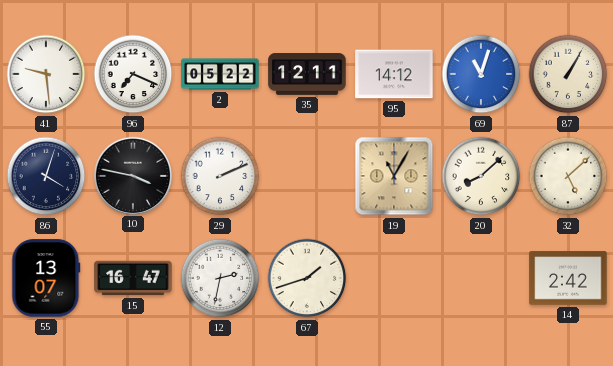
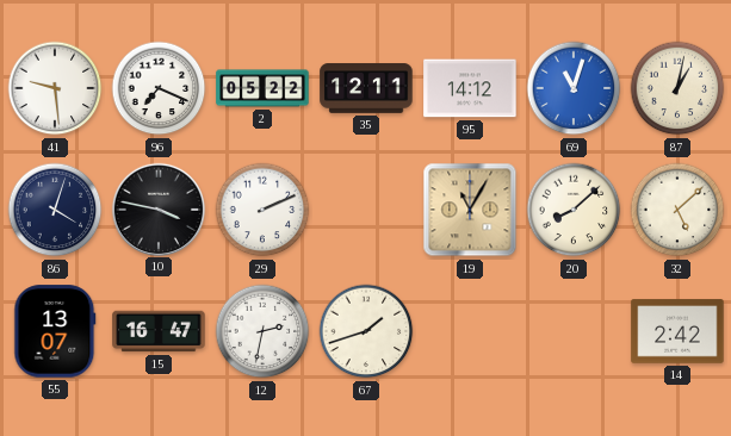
87: 1:05 -> 1:02
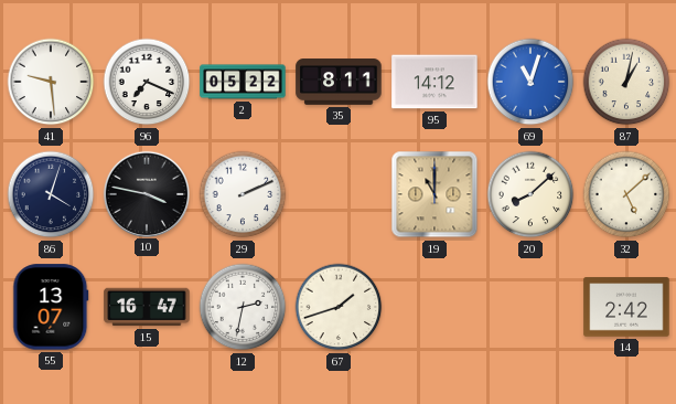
35: 12:11 -> 8:11
19: 11:05 -> 11:00
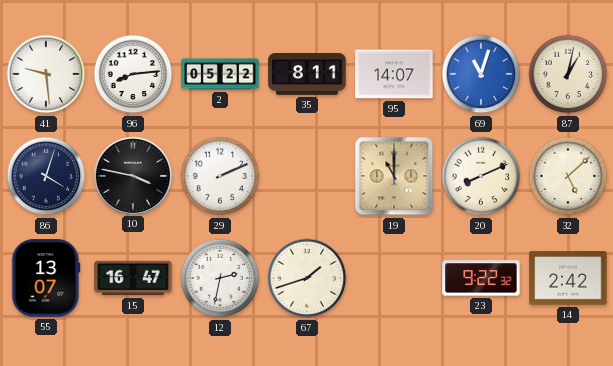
96: 7:19 -> 8:14
95: 14:12 -> 14:07
20: 8:08 -> 8:11
23: none -> 9:22
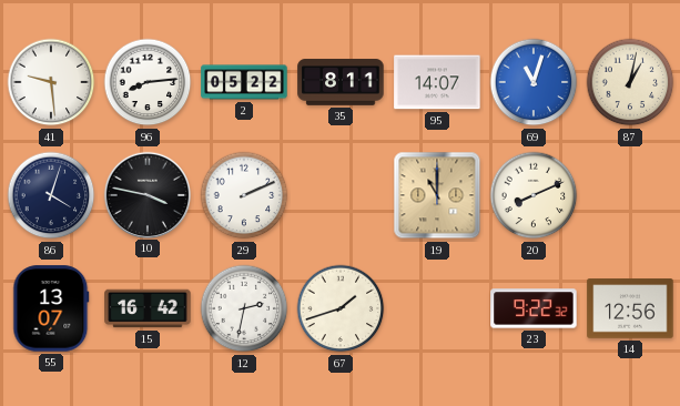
32: 5:08 -> none
15: 16:47 -> 16:42
14: 2:42 -> 12:56
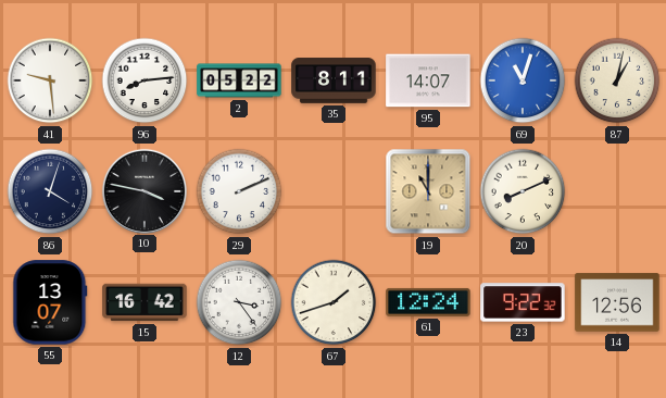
12: 2:32 -> 3:24
61: none -> 12:24
